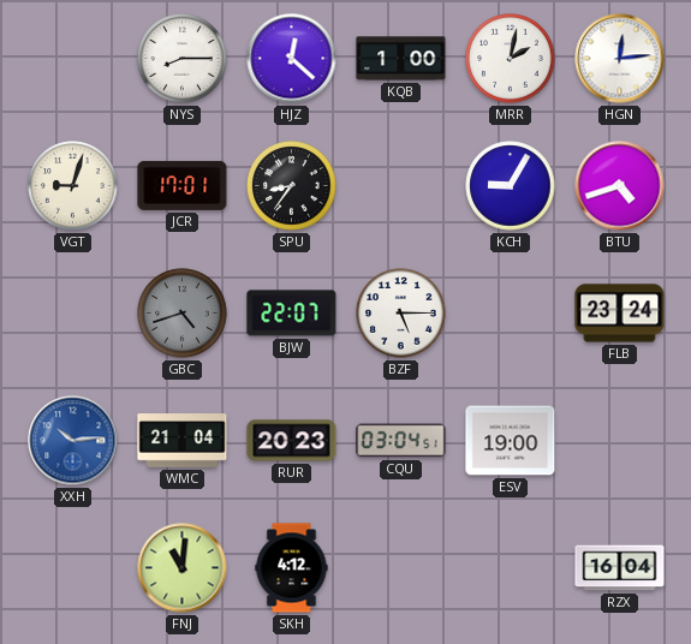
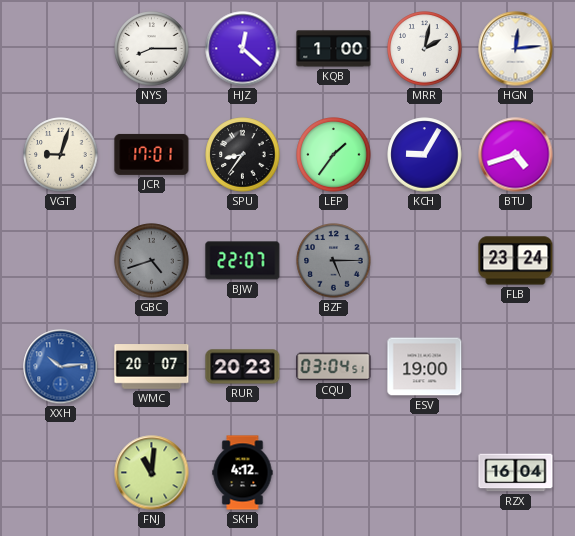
LEP: none -> 1:36
BZF dial: white -> grey
WMC: 21:04 -> 20:07
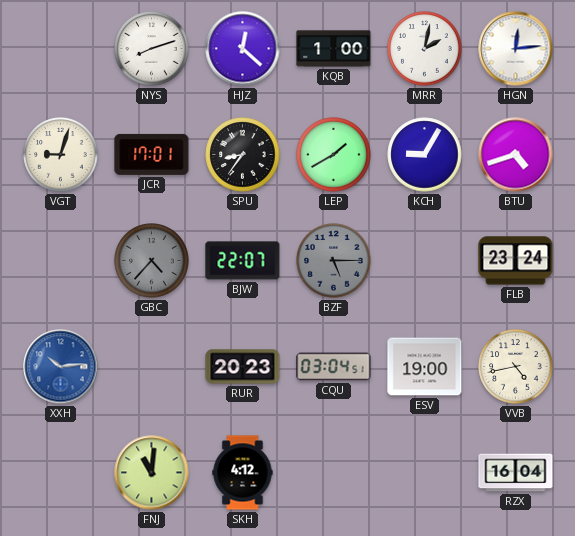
NYS: 8:15 -> 8:12
LEP: 1:36 -> 1:40
GBC: 4:42 -> 4:37
WMC: 20:07 -> none
VVB: none -> 4:43
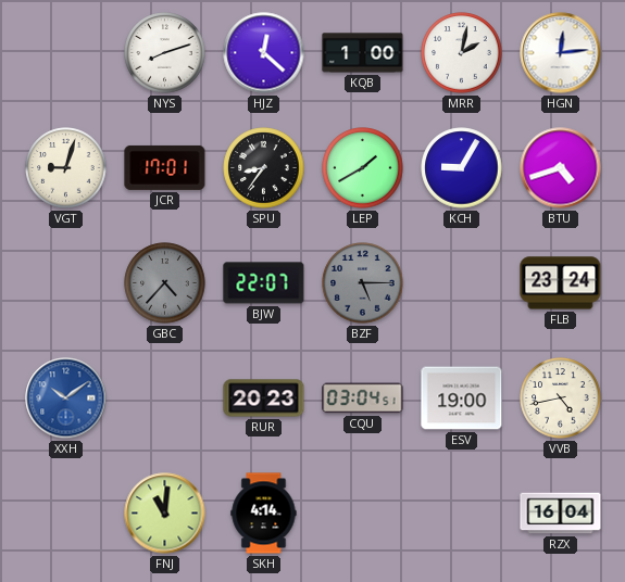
XXH: 10:14 -> 10:09
SKH: 4:12 -> 4:14
